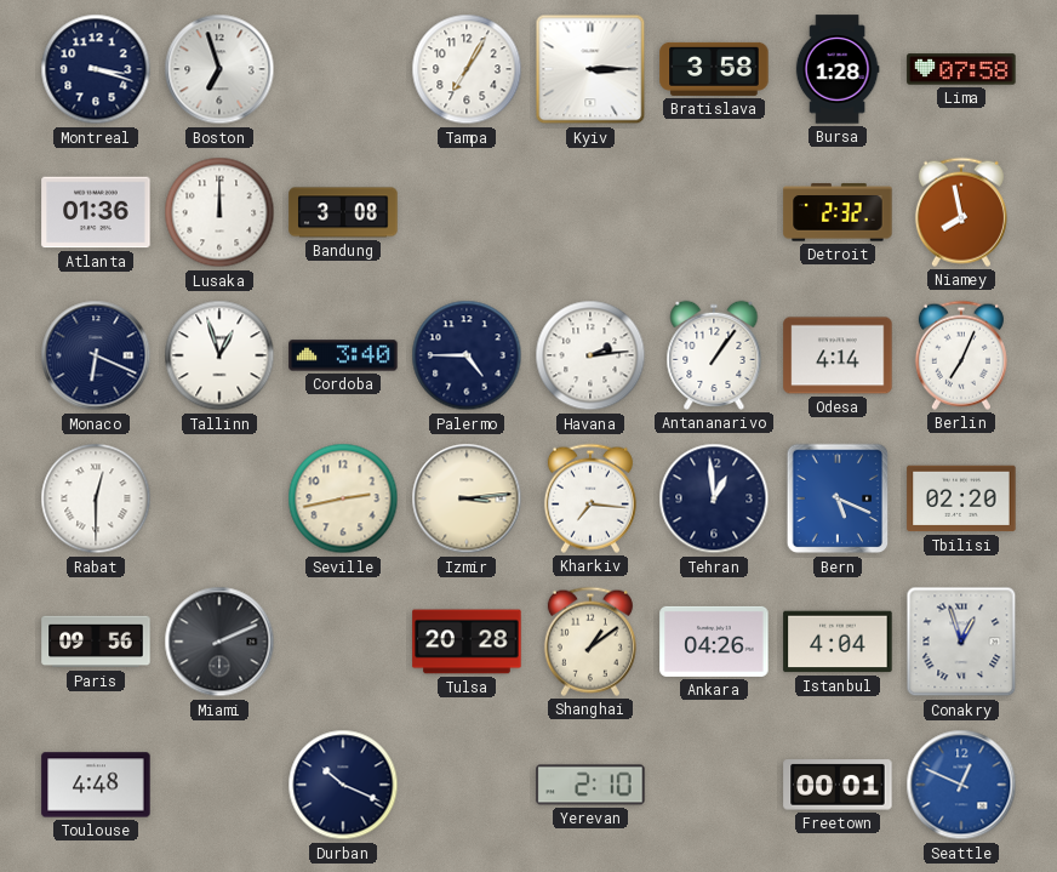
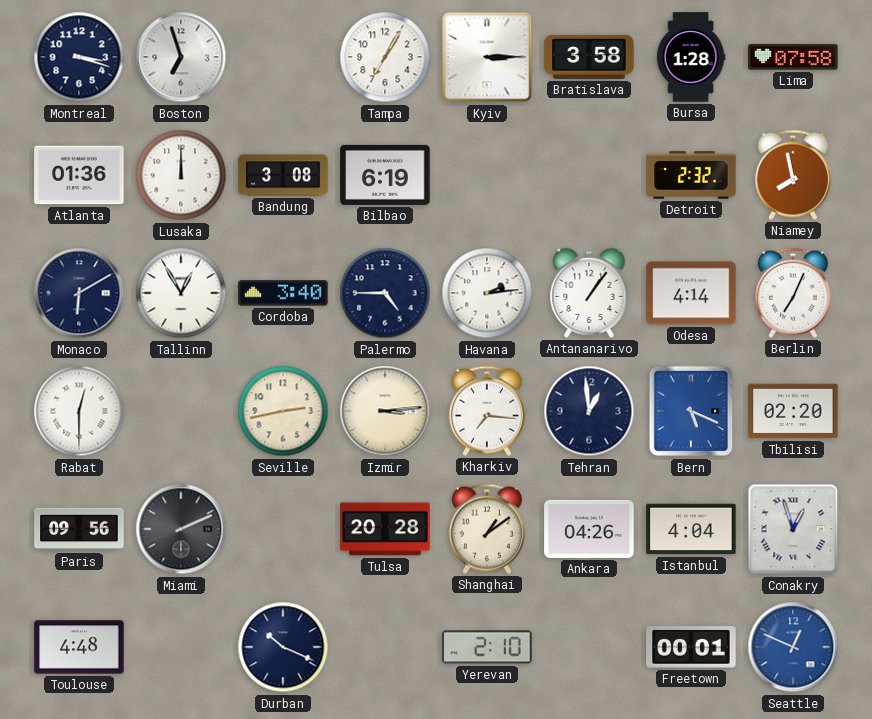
Bilbao: none -> 6:19
Monaco: 6:19 -> 6:10
Tallinn: 12:57 -> 12:55
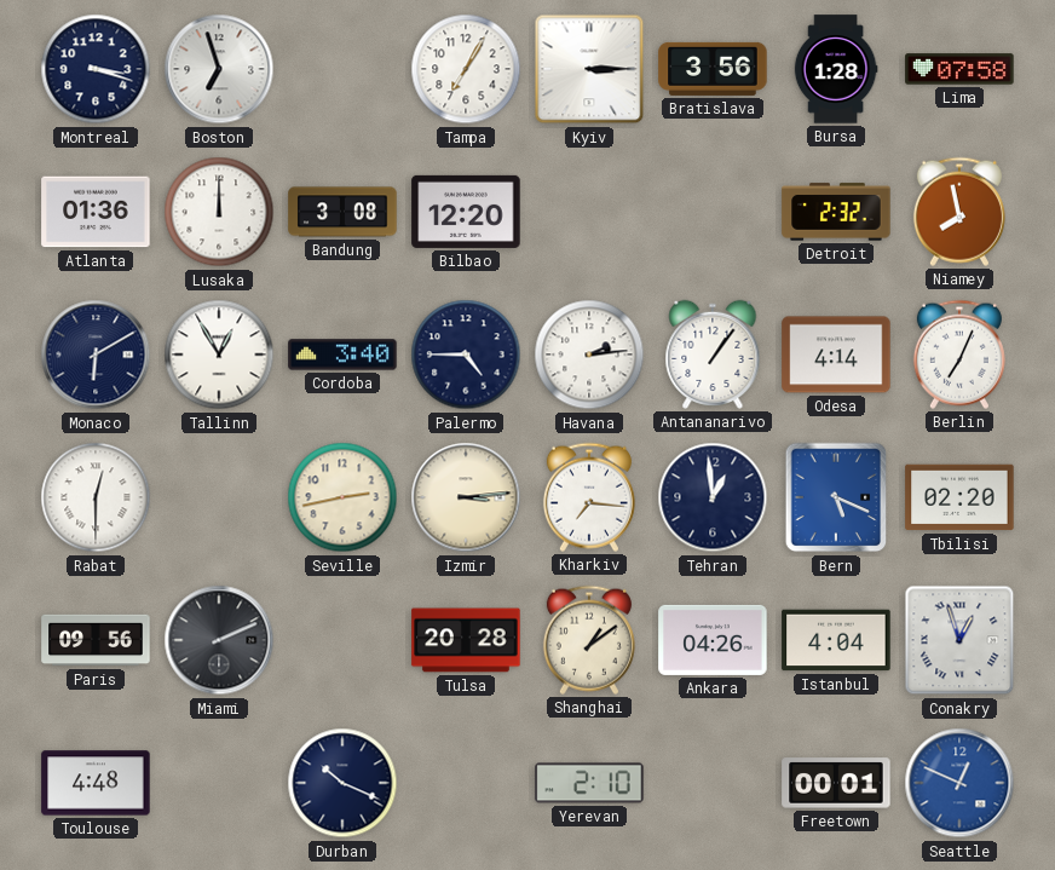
Bratislava: 3:58 -> 3:56
Bilbao: 6:19 -> 12:20
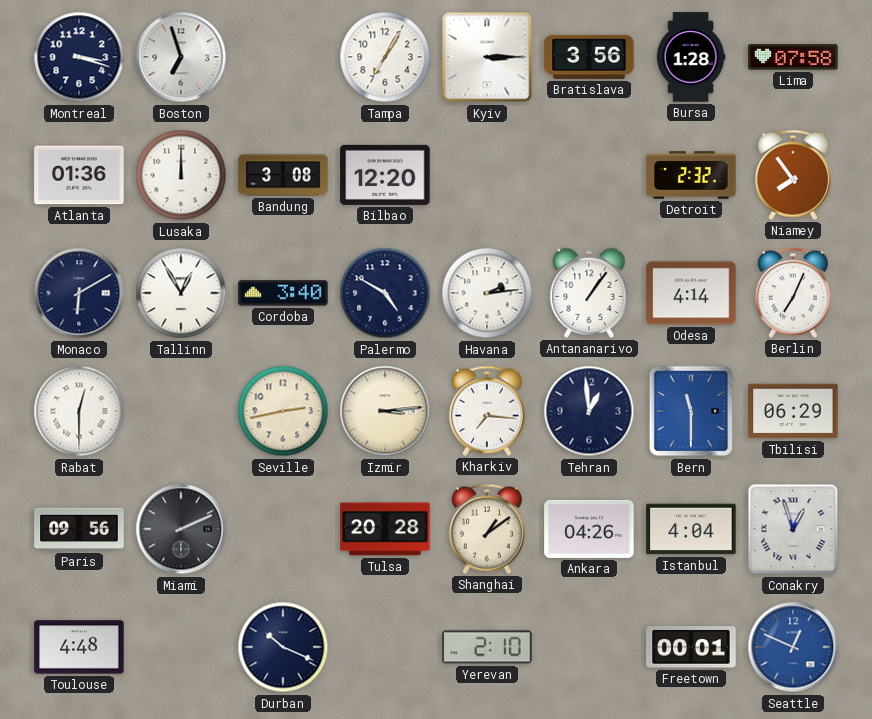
Niamey: 7:58 -> 7:54
Palermo: 4:45 -> 4:50
Bern: 5:19 -> 11:30
Tbilisi: 02:20 -> 06:29
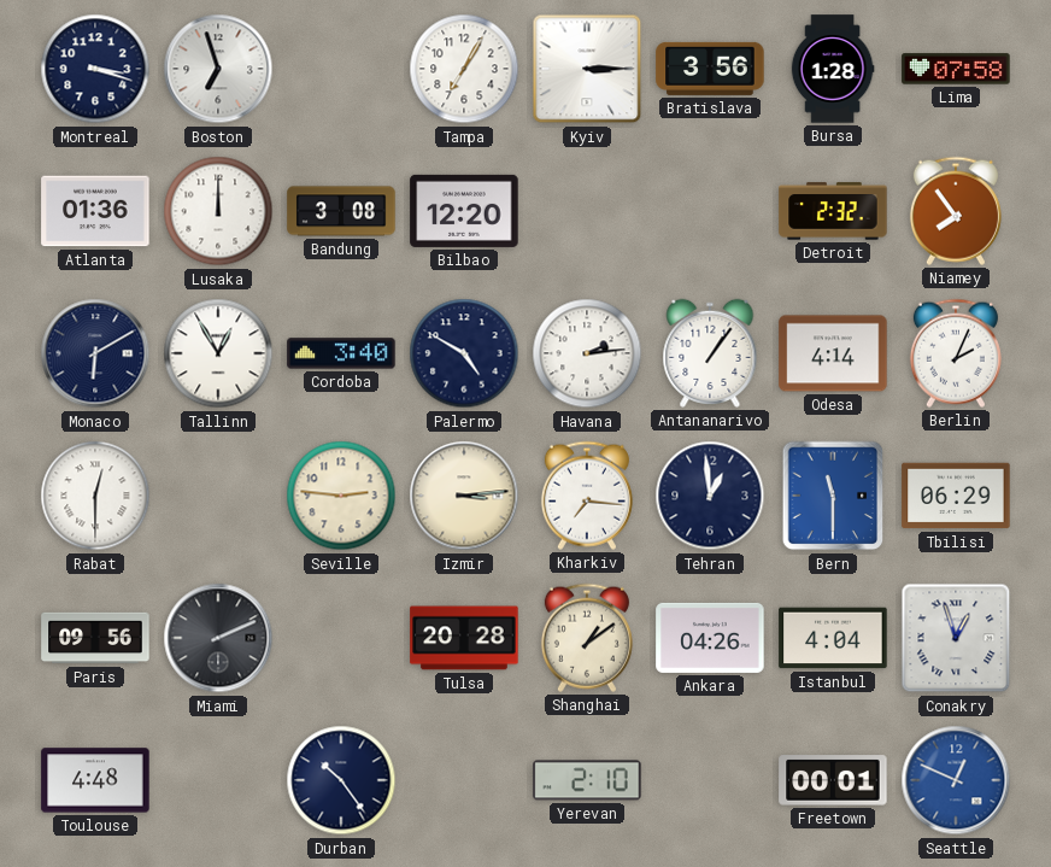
Berlin: 7:04 -> 2:04
Seville: 2:43 -> 2:46
Durban: 10:19 -> 10:24
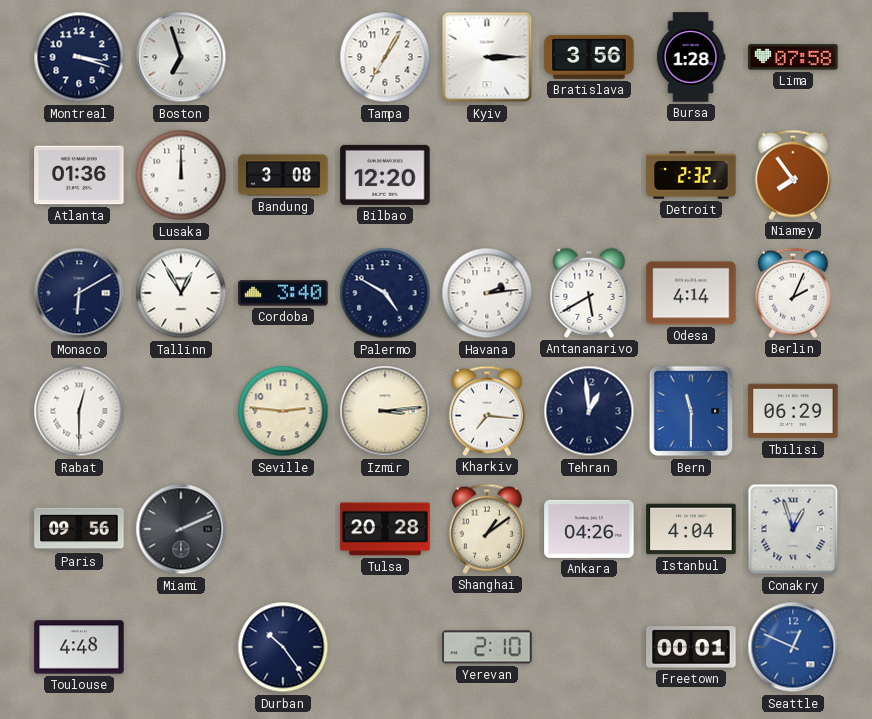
Antananarivo: 1:06 -> 5:40
